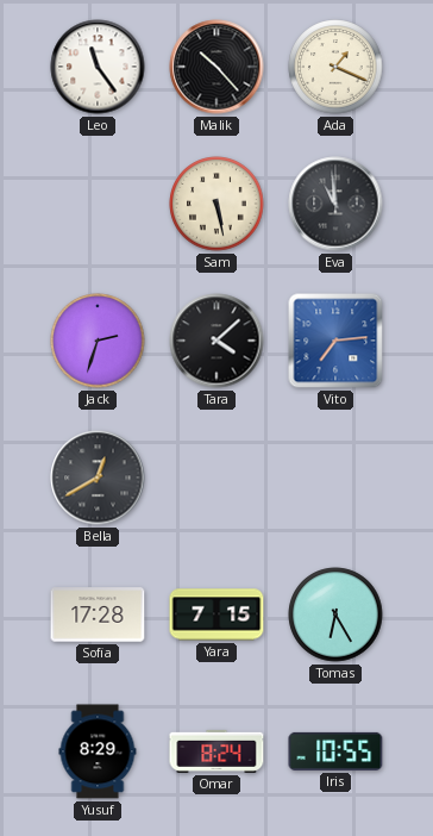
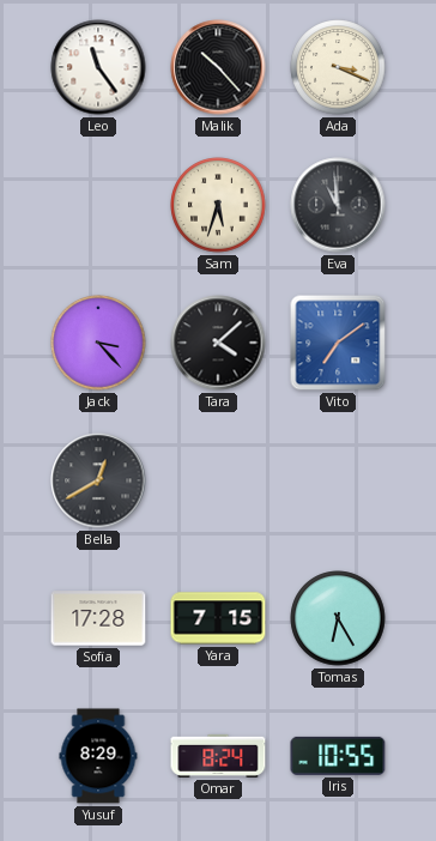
Ada: 1:19 -> 3:19
Sam: 5:28 -> 5:33
Jack: 2:33 -> 3:23
Vito: 7:14 -> 7:09
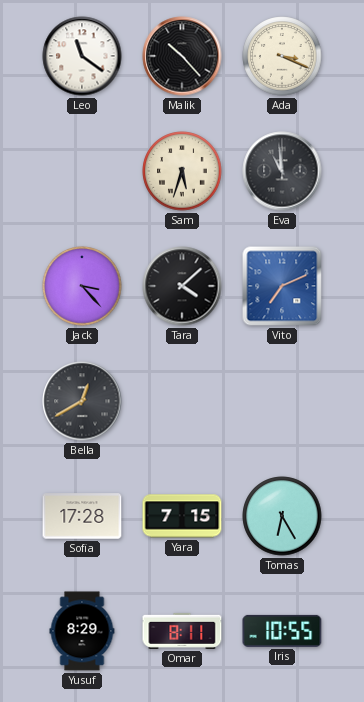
Leo: 11:24 -> 11:21
Vito: 7:09 -> 7:11
Omar: 8:24 -> 8:11
